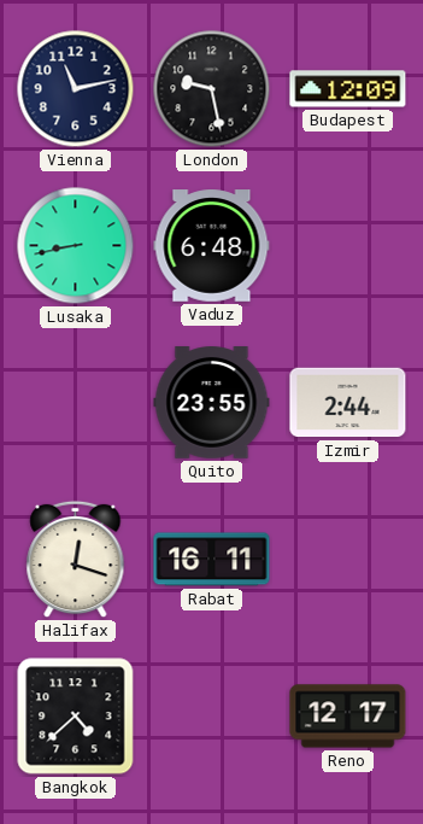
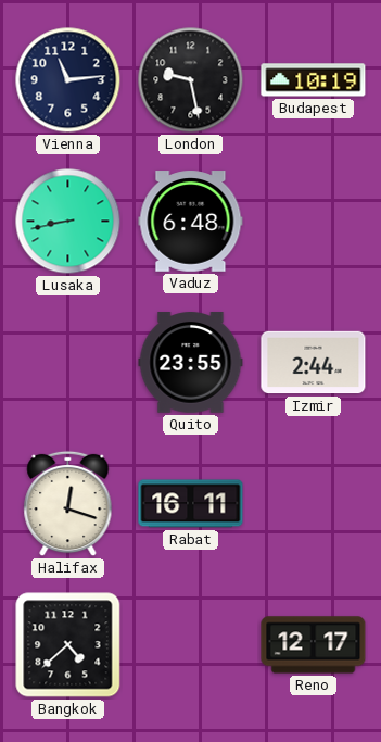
Vienna: 11:13 -> 11:14
Budapest: 12:09 -> 10:19
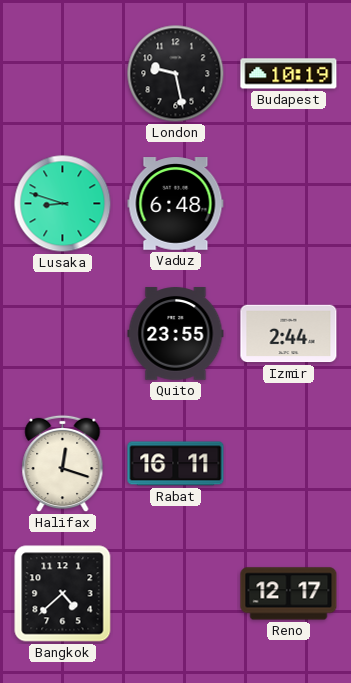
Vienna: 11:14 -> none
Lusaka: 8:43 -> 8:48
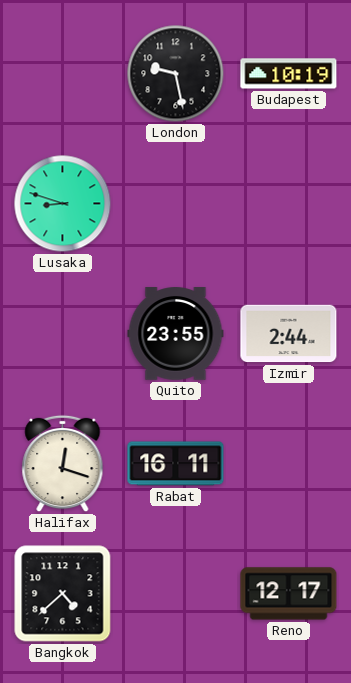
Vaduz: 6:48 -> none
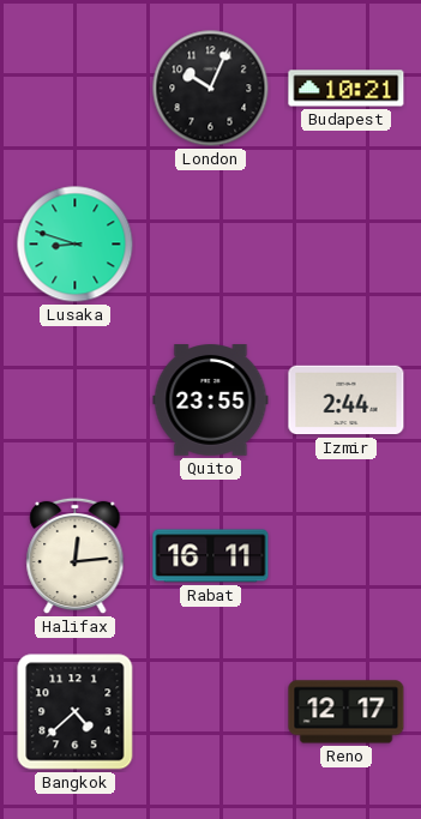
London: 9:28 -> 10:04
Budapest: 10:19 -> 10:21
Halifax: 12:18 -> 12:14
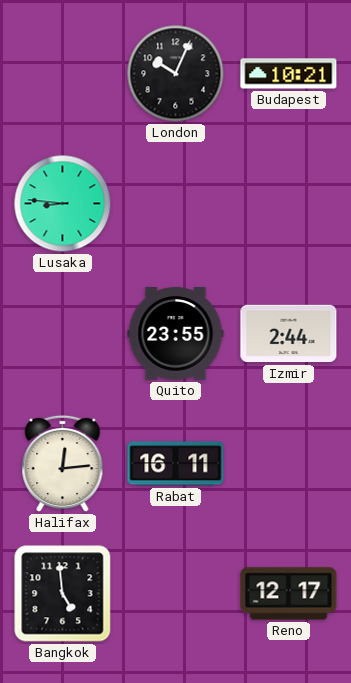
Lusaka: 8:48 -> 8:46
Bangkok: 4:38 -> 4:59
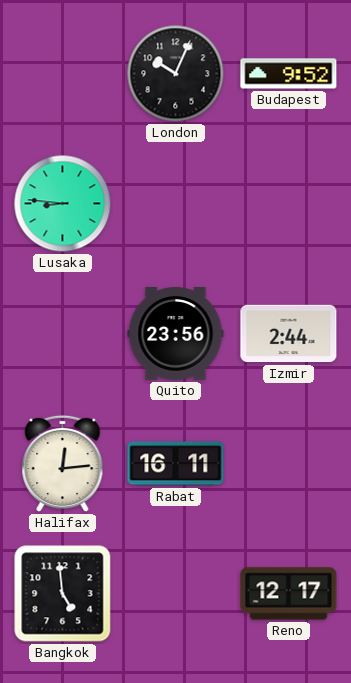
Budapest: 10:21 -> 9:52
Quito: 23:55 -> 23:56
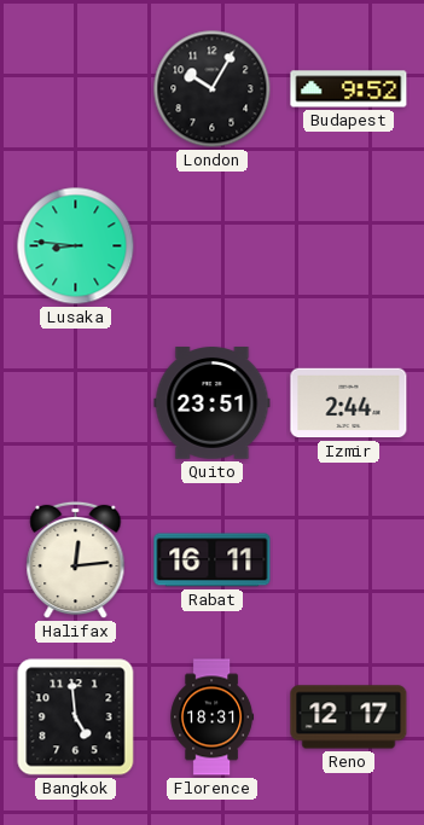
London: 10:04 -> 10:05
Quito: 23:56 -> 23:51
Florence: none -> 18:31
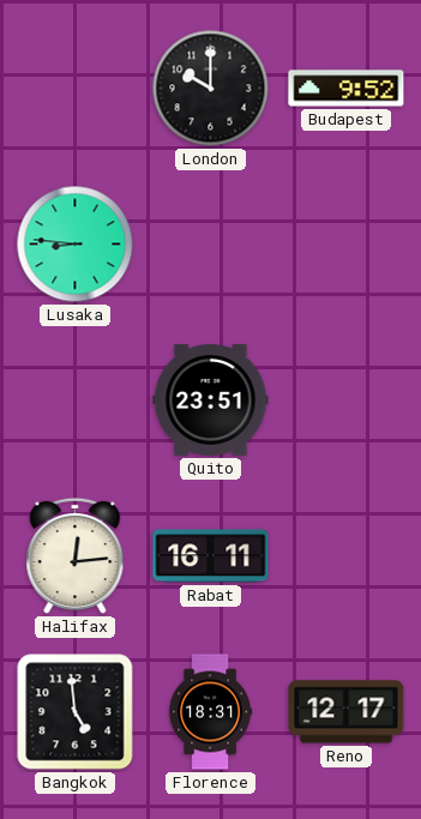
London: 10:05 -> 10:00
Izmir: 2:44 -> none
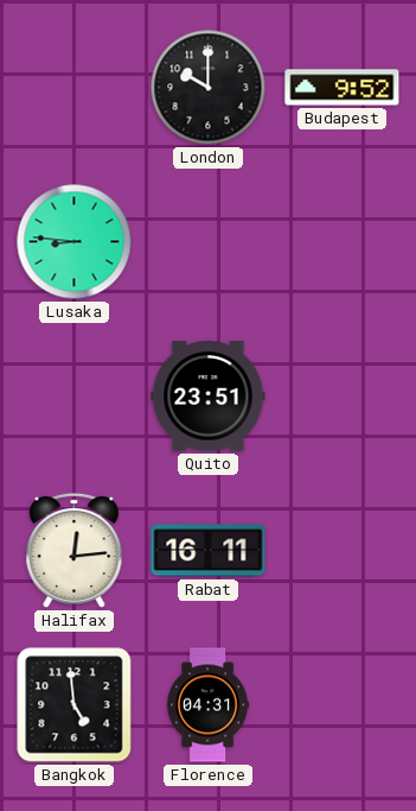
Florence: 18:31 -> 04:31
Reno: 12:17 -> none
